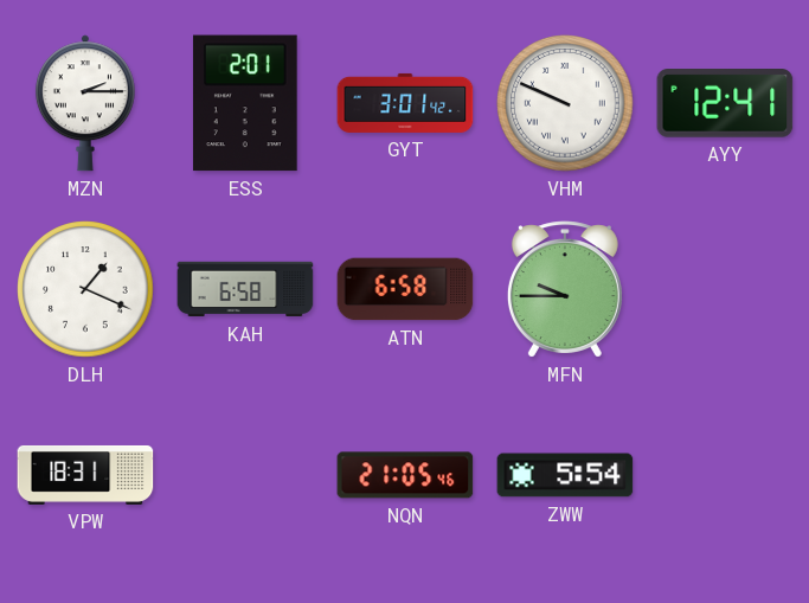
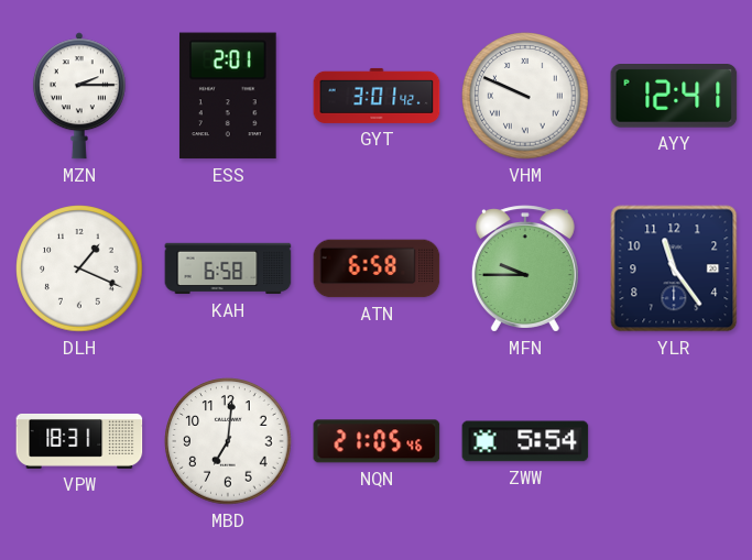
YLR: none -> 11:24
MBD: none -> 7:01
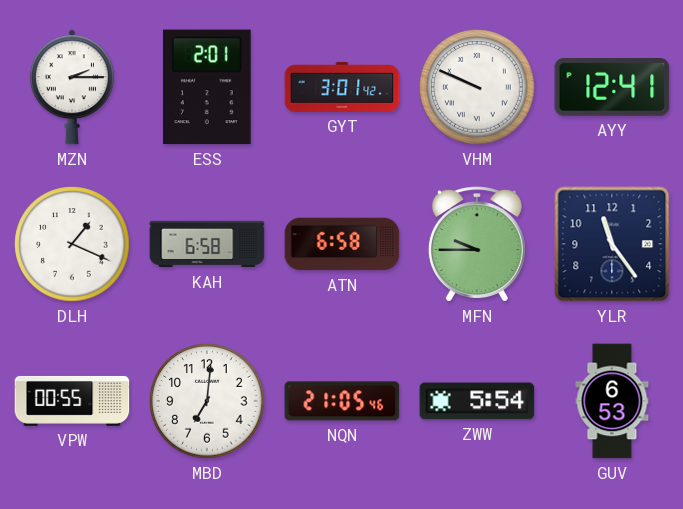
VPW: 18:31 -> 00:55
GUV: none -> 6:53
